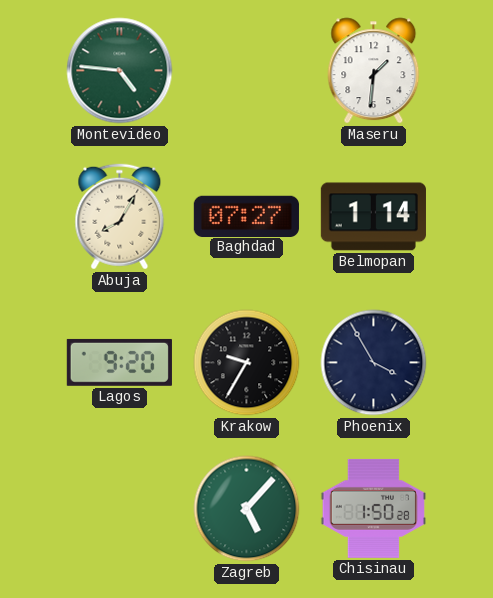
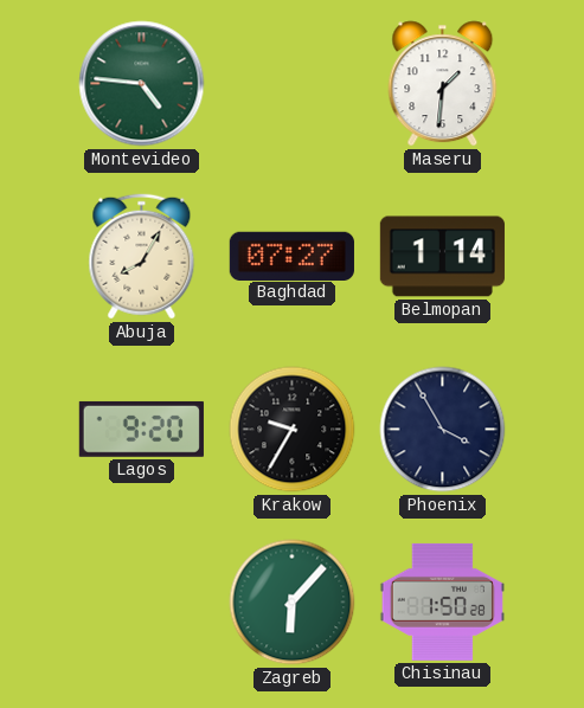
Zagreb: 5:07 -> 6:07
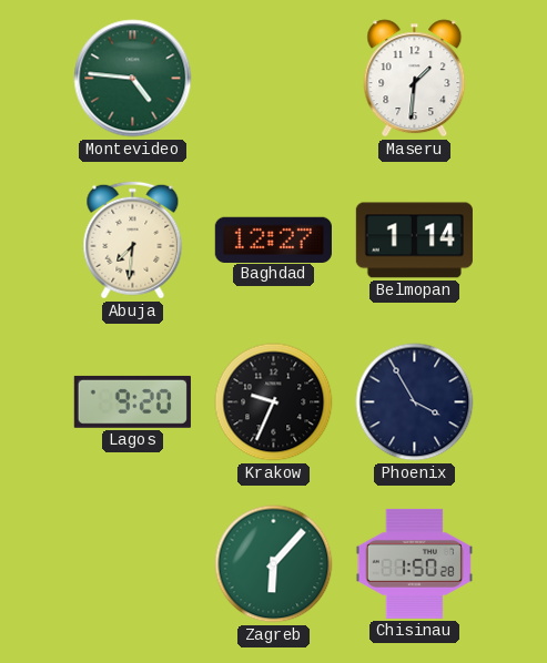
Abuja: 8:05 -> 7:31
Baghdad: 07:27 -> 12:27
Krakow: 9:35 -> 9:34
